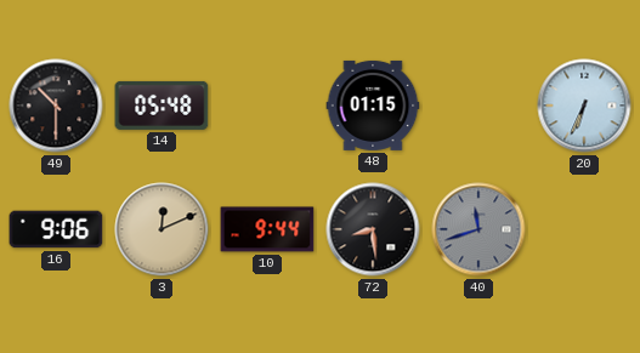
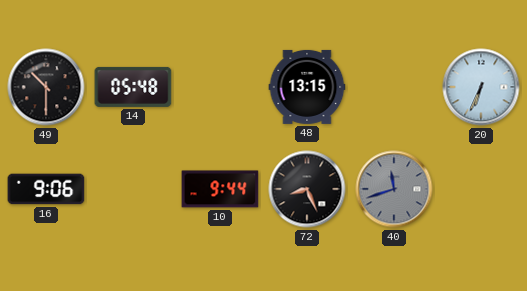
48: 01:15 -> 13:15
3: 12:11 -> none
72: 8:29 -> 8:26
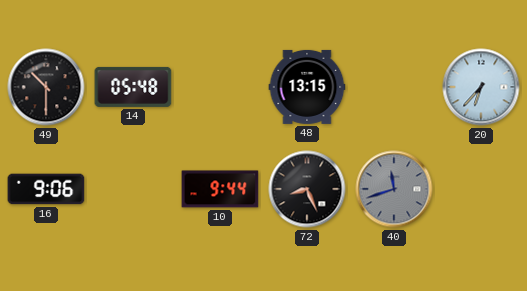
20: 6:34 -> 6:37
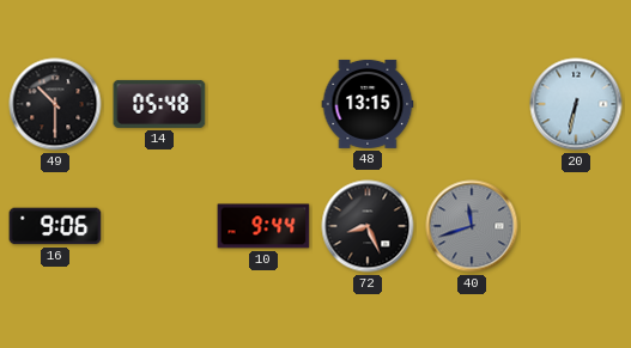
20: 6:37 -> 6:32
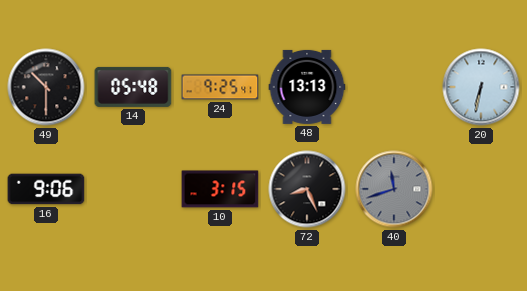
24: none -> 9:25
48: 13:15 -> 13:13
10: 9:44 -> 3:15
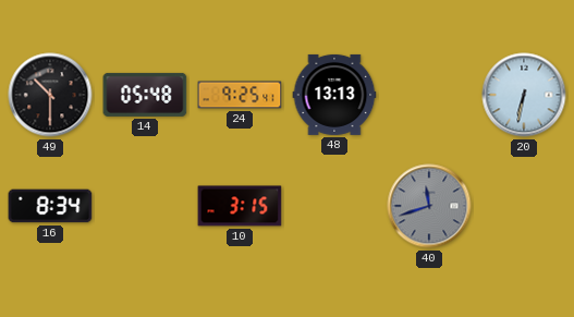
16: 9:06 -> 8:34
72: 8:26 -> none
